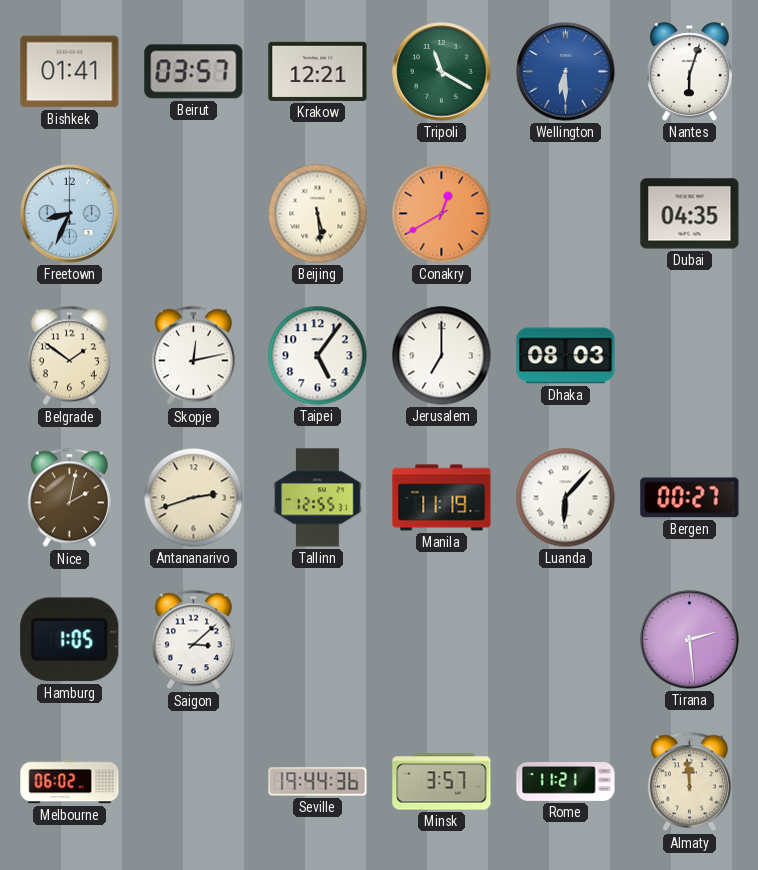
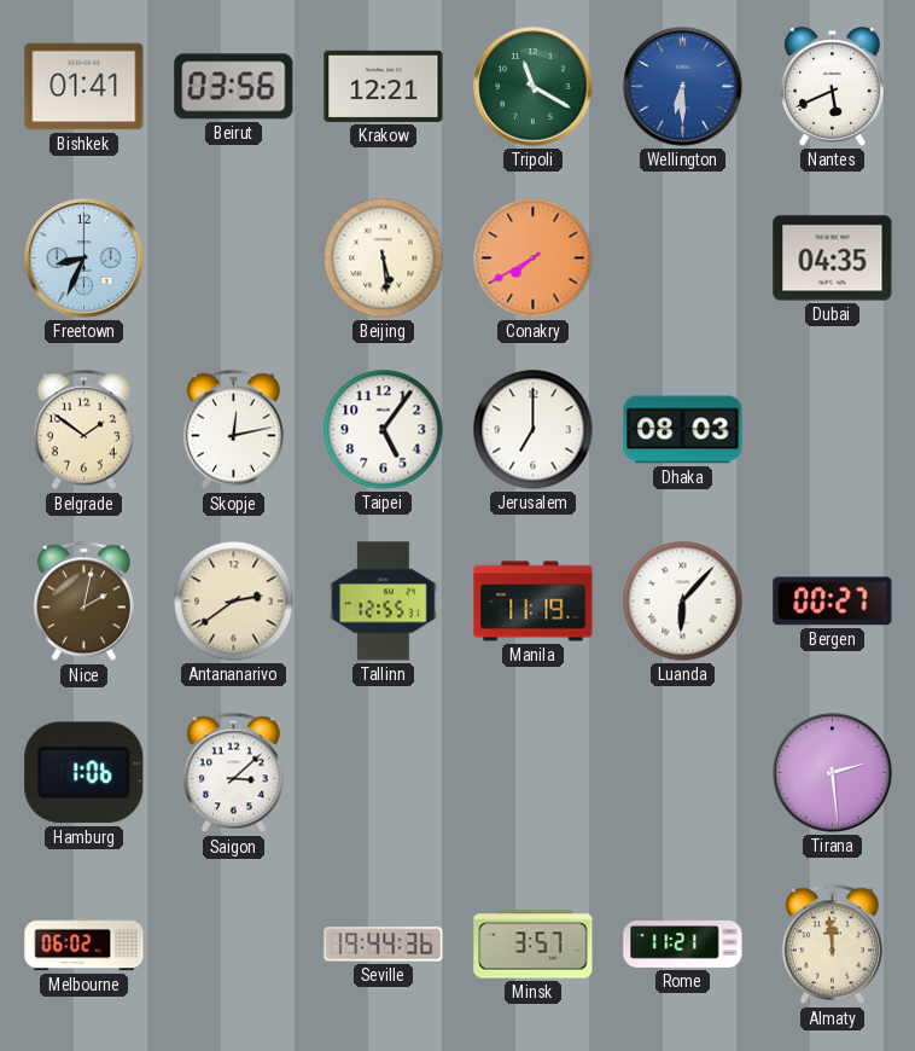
Beirut: 03:57 -> 03:56
Nantes: 6:03 -> 5:41
Conakry: 12:40 -> 7:40
Antananarivo: 2:42 -> 2:39
Hamburg: 1:05 -> 1:06
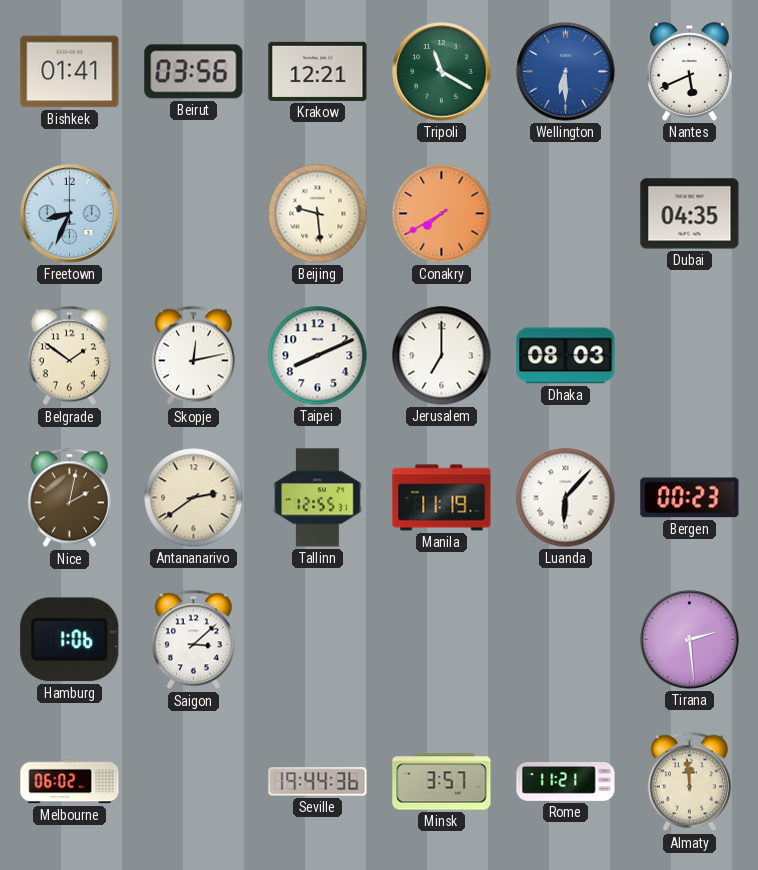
Beijing: 5:29 -> 9:29
Taipei: 5:06 -> 8:11
Bergen: 00:27 -> 00:23
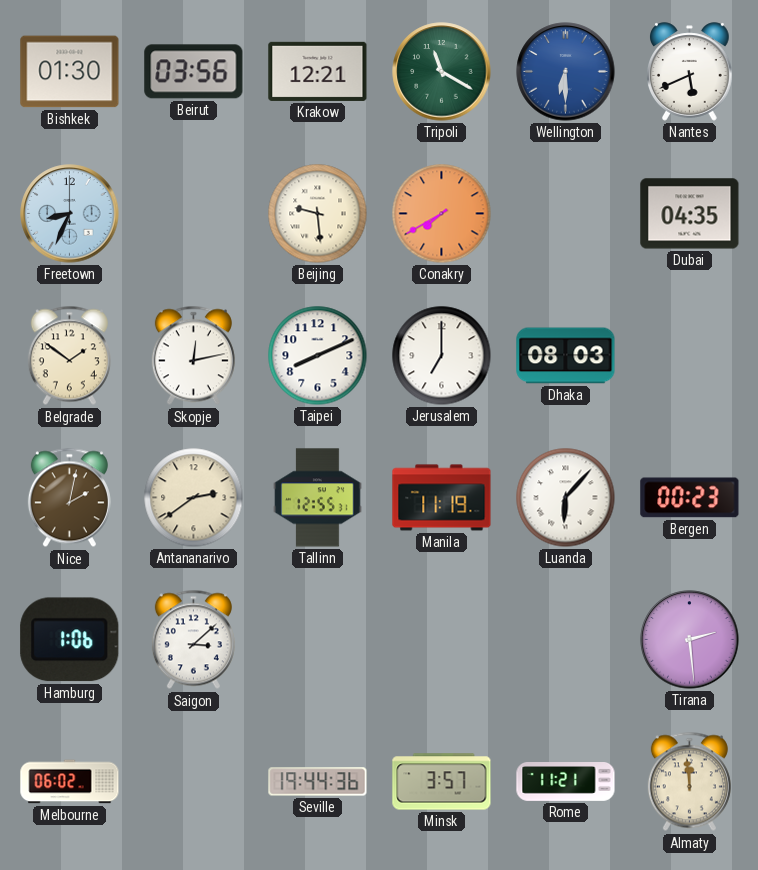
Bishkek: 01:41 -> 01:30
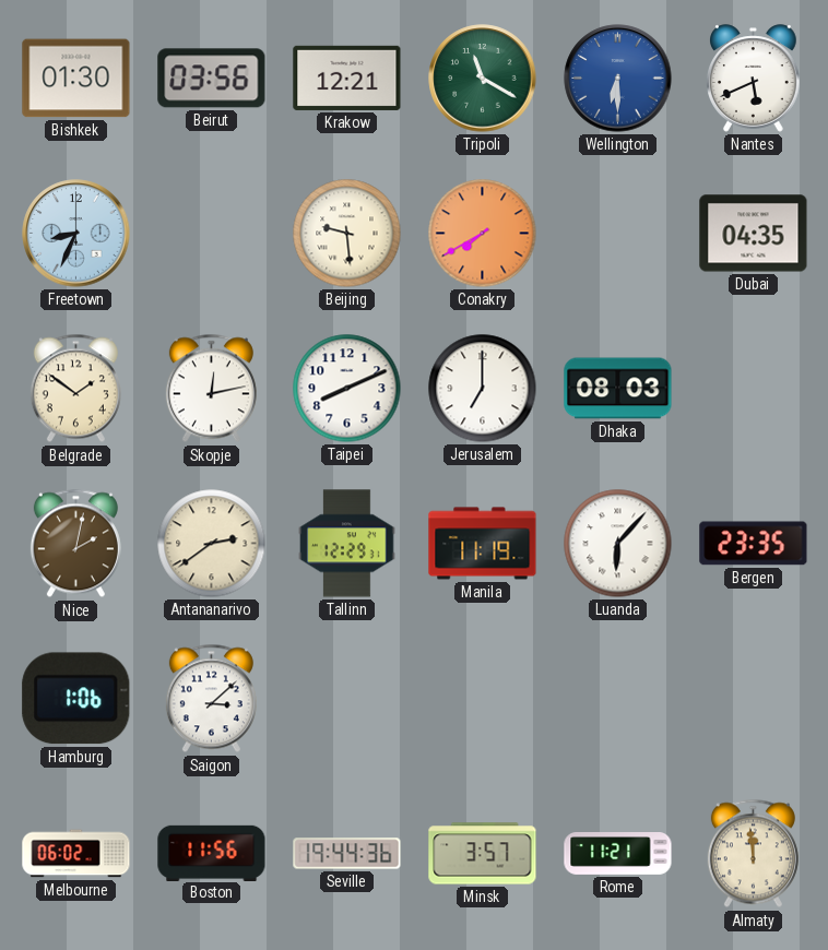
Tallinn: 12:55 -> 12:29
Bergen: 00:23 -> 23:35
Tirana: 2:29 -> none
Boston: none -> 11:56
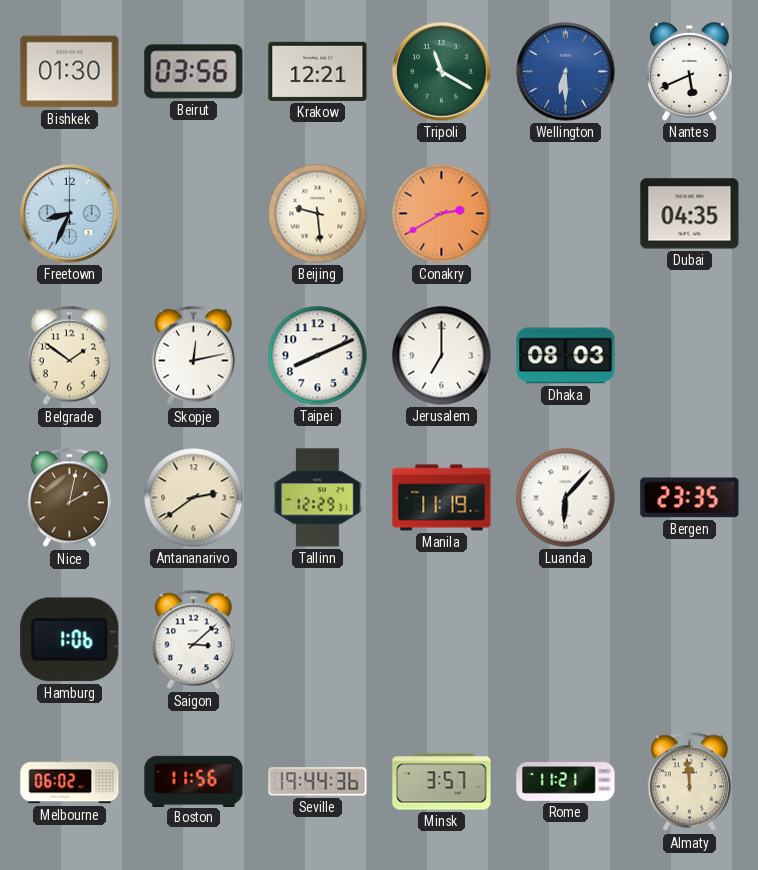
Conakry: 7:40 -> 2:40
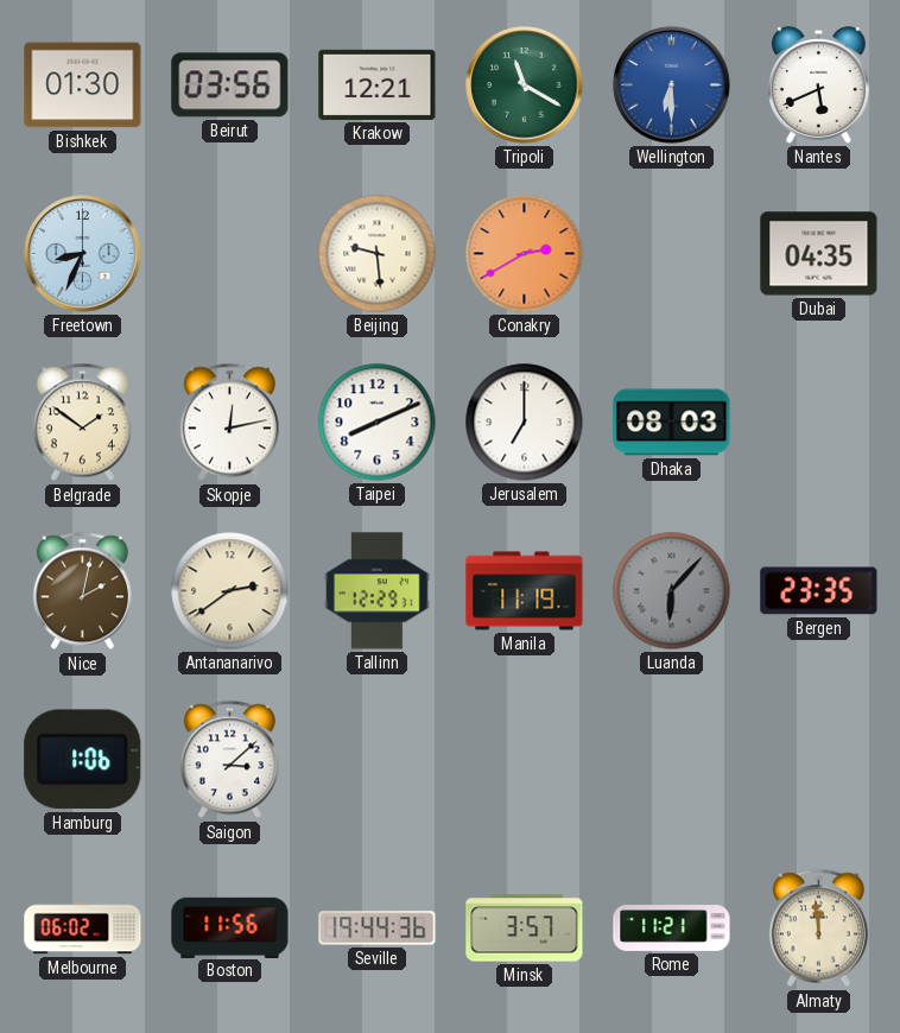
Luanda dial: white -> grey
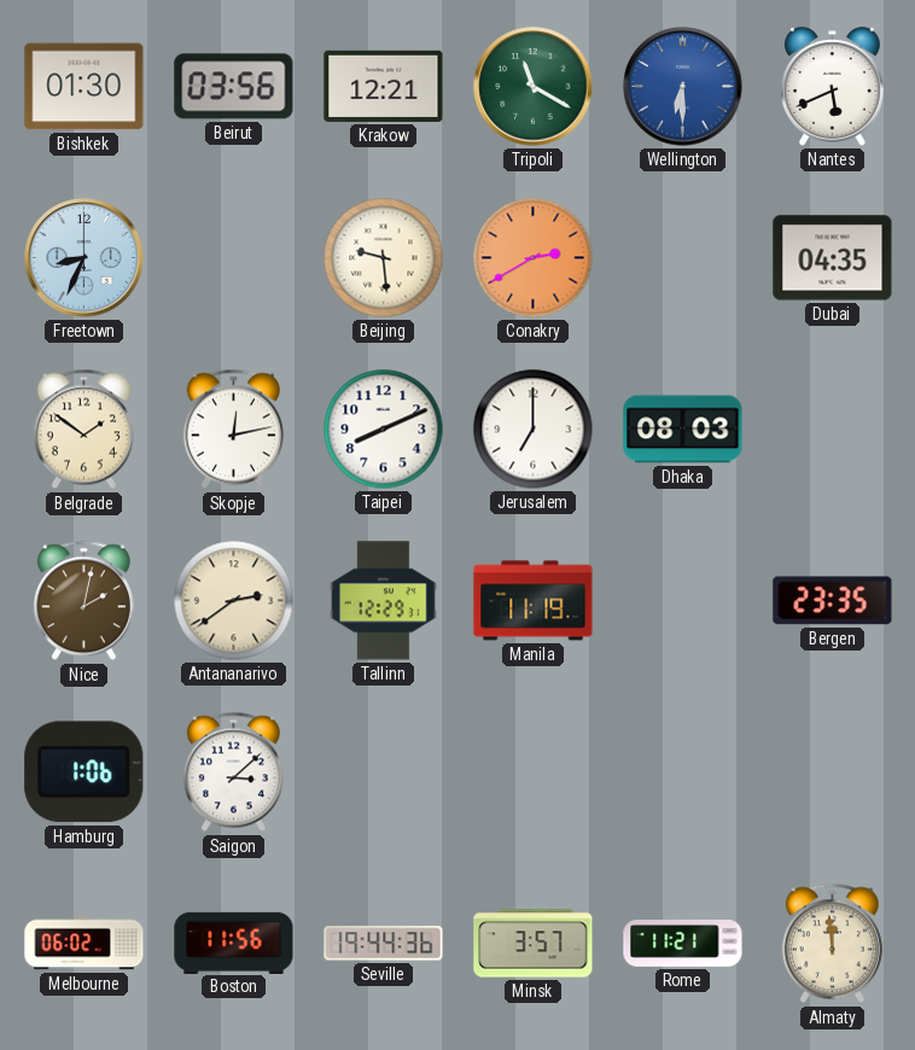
Luanda: 6:07 -> none
